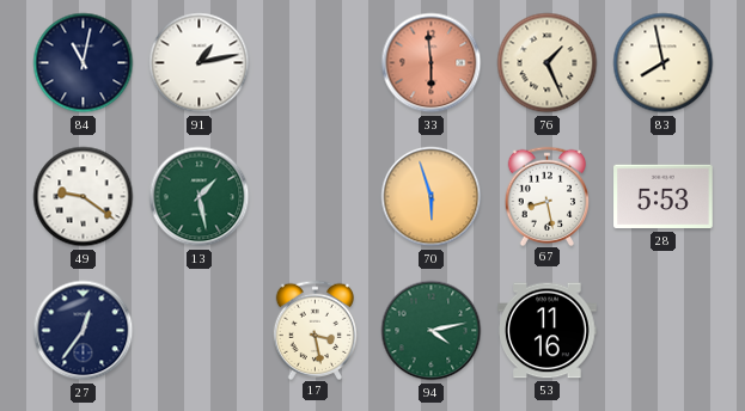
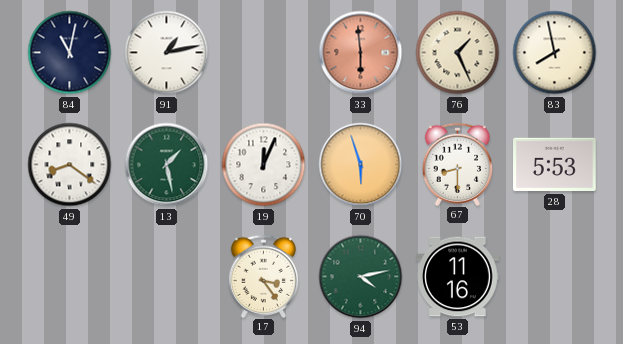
49: 9:21 -> 8:21
19: none -> 12:04
67: 8:28 -> 8:30
27: 12:36 -> none
17: 3:28 -> 3:24
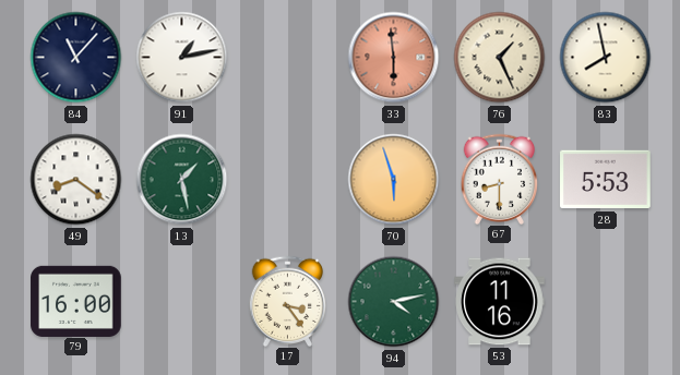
84: 11:02 -> 11:07
19: 12:04 -> none
79: none -> 16:00
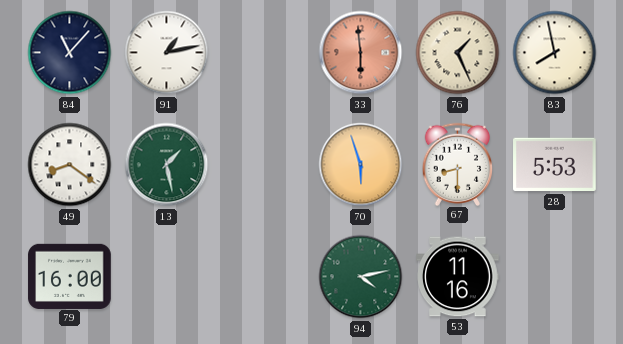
17: 3:24 -> none
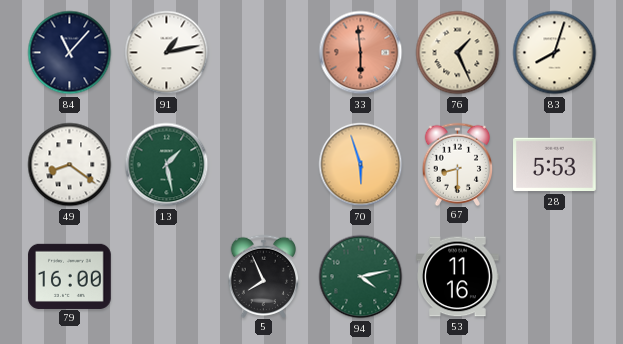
83: 7:58 -> 8:03
5: none -> 7:56
